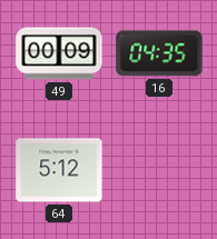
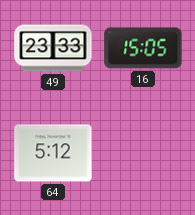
49: 00:09 -> 23:33
16: 04:35 -> 15:05
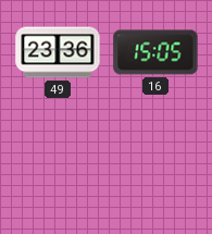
49: 23:33 -> 23:36
64: 5:12 -> none
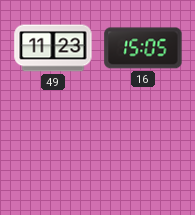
49: 23:36 -> 11:23
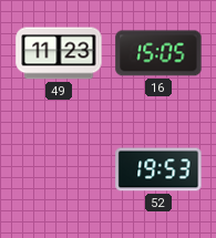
52: none -> 19:53
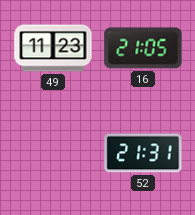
16: 15:05 -> 21:05
52: 19:53 -> 21:31
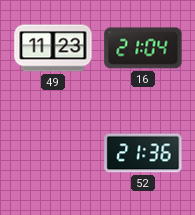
16: 21:05 -> 21:04
52: 21:31 -> 21:36
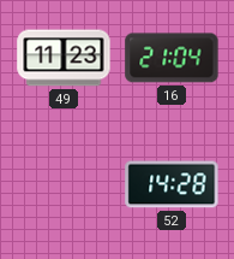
52: 21:36 -> 14:28
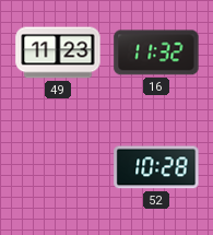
16: 21:04 -> 11:32
52: 14:28 -> 10:28
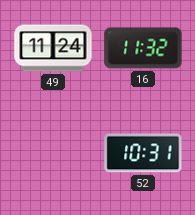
49: 11:23 -> 11:24
52: 10:28 -> 10:31
